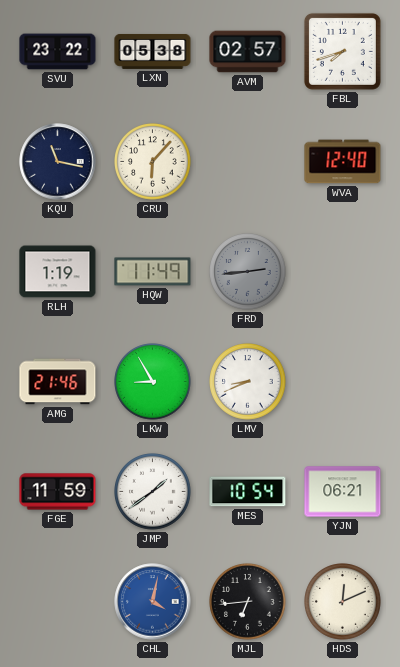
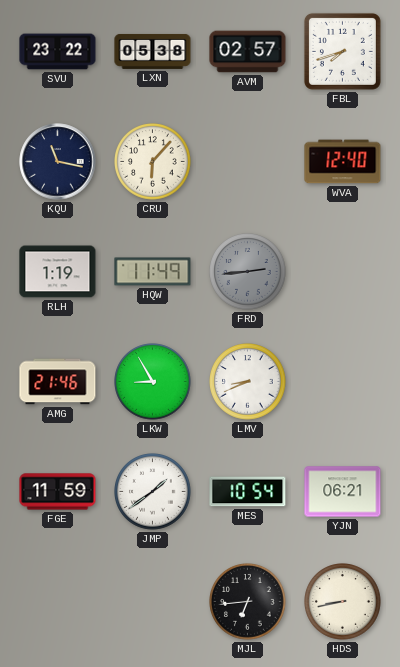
CHL: 4:02 -> none
HDS: 12:11 -> 8:43
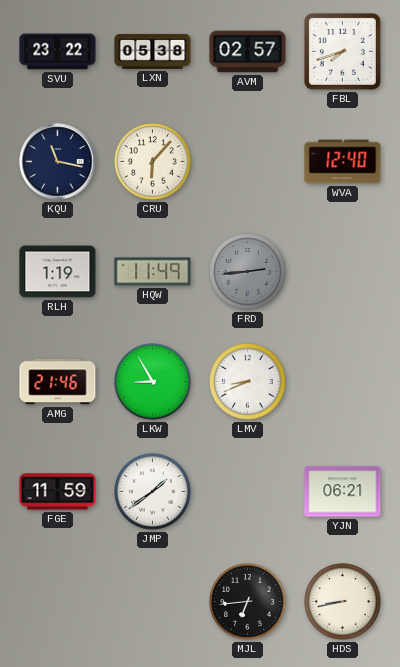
MES: 10:54 -> none
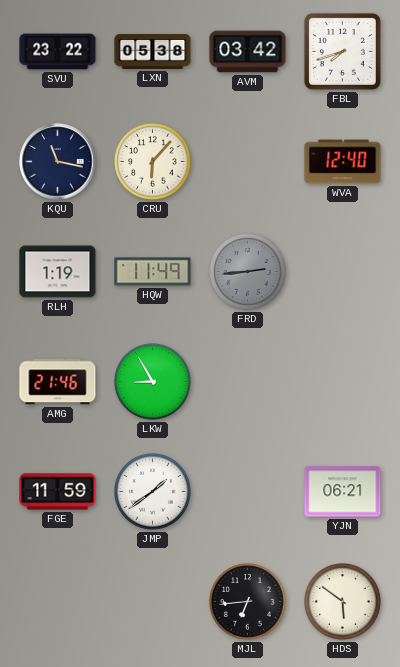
AVM: 02:57 -> 03:42
LMV: 8:41 -> none
HDS: 8:43 -> 5:51
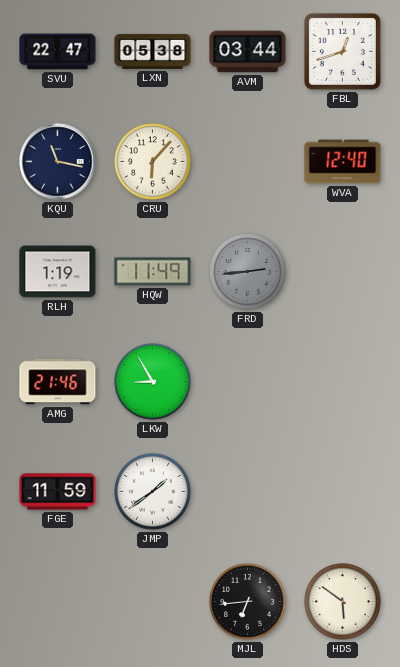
SVU: 23:22 -> 22:47
AVM: 03:42 -> 03:44
FBL: 7:42 -> 12:42
YJN: 06:21 -> none
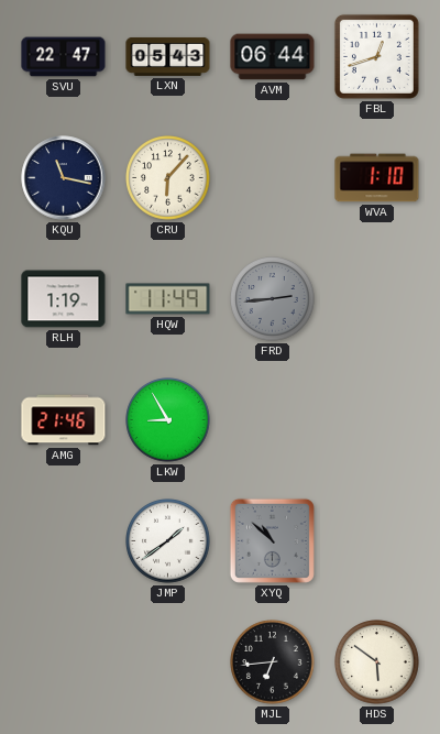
LXN: 05:38 -> 05:43
AVM: 03:44 -> 06:44
WVA: 12:40 -> 1:10
FGE: 11:59 -> none
XYQ: none -> 10:52
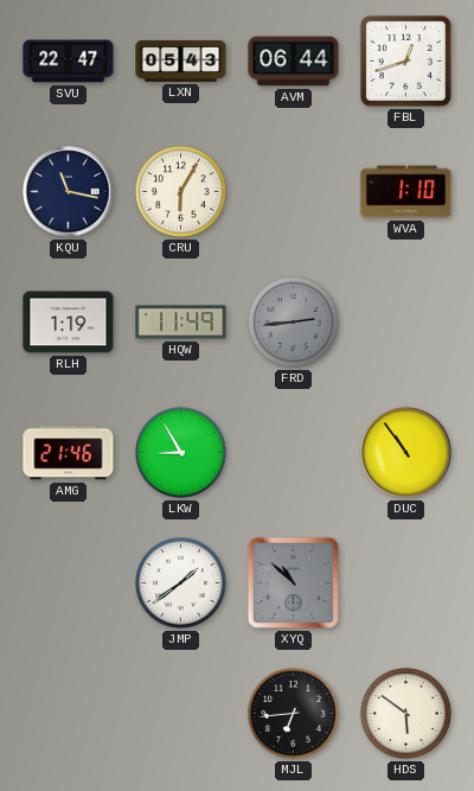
CRU: 6:07 -> 6:05
DUC: none -> 10:54
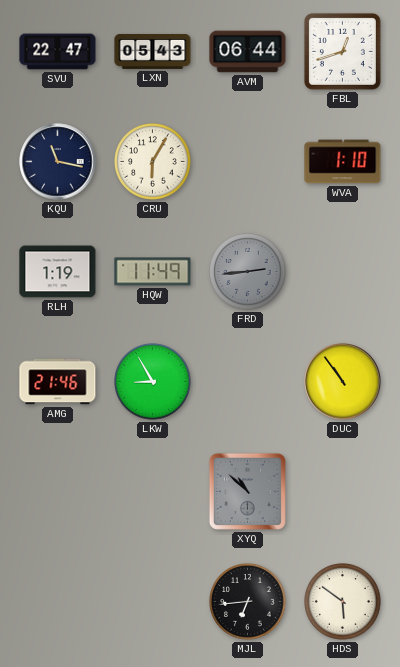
JMP: 1:39 -> none
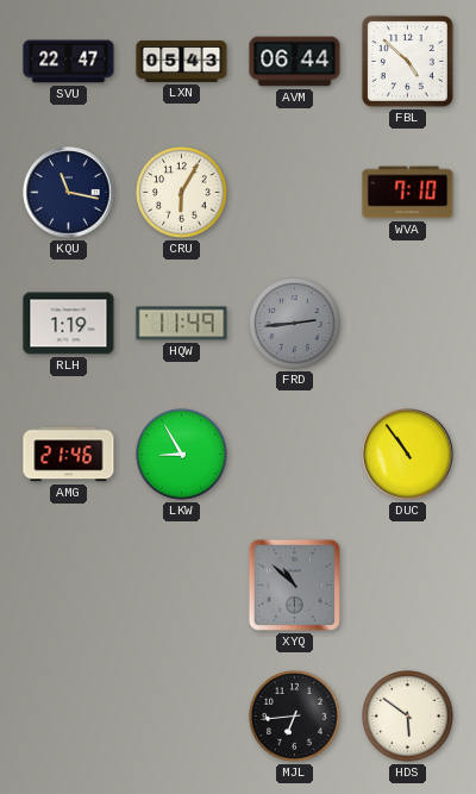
FBL: 12:42 -> 4:52
WVA: 1:10 -> 7:10
